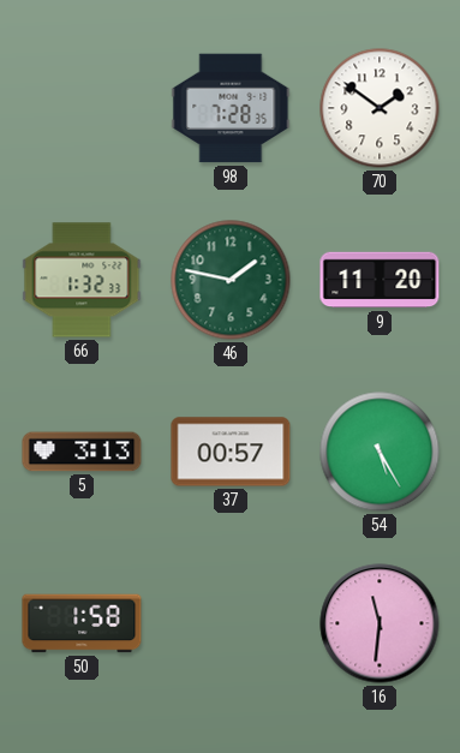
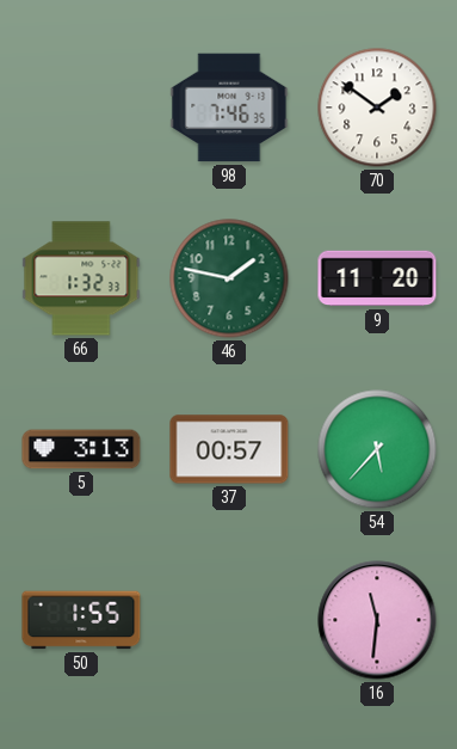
98: 7:28 -> 7:46
54: 5:25 -> 5:37
50: 1:58 -> 1:55
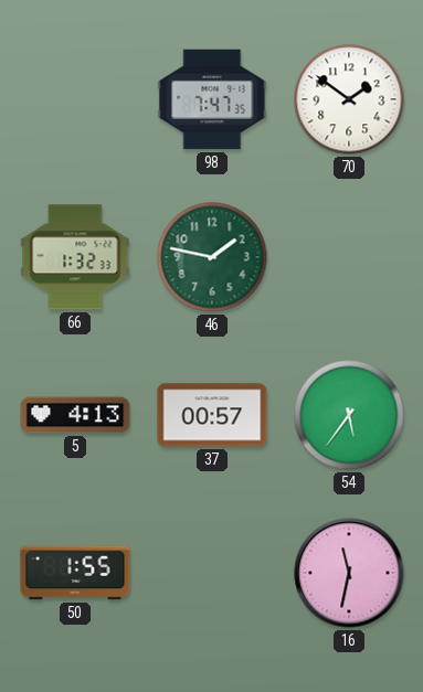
98: 7:46 -> 7:47
9: 11:20 -> none
5: 3:13 -> 4:13
54: 5:37 -> 5:36
16: 11:31 -> 11:32
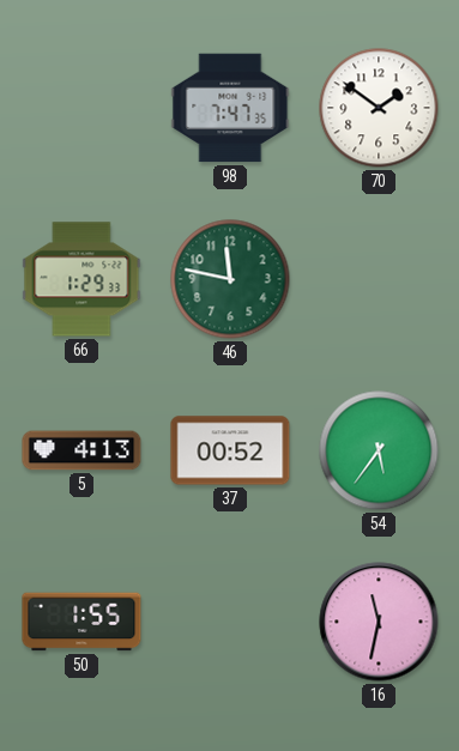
66: 1:32 -> 1:29
46: 1:47 -> 11:47
37: 00:57 -> 00:52
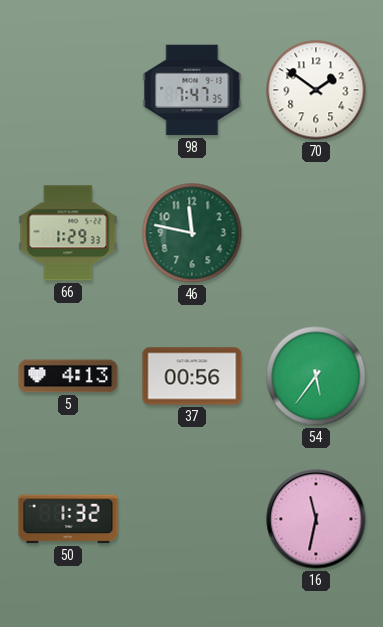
37: 00:52 -> 00:56
50: 1:55 -> 1:32
